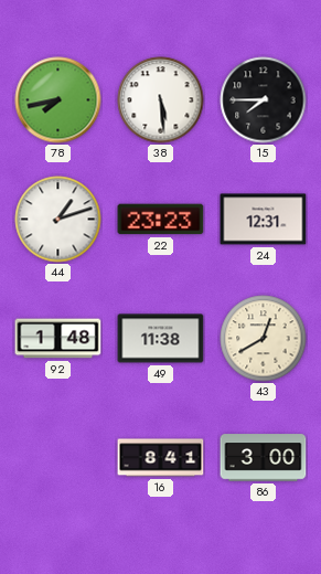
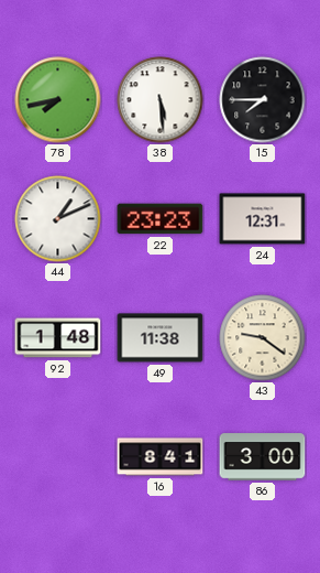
44: 1:12 -> 1:11
43: 12:40 -> 9:21
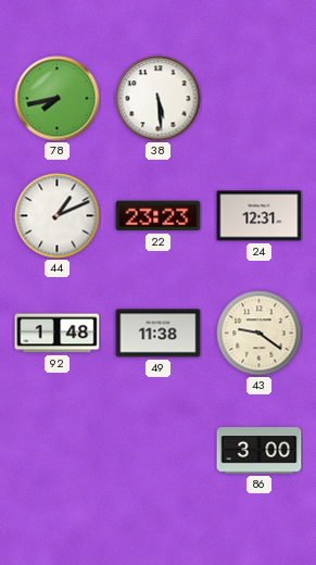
15: 7:45 -> none
16: 8:41 -> none
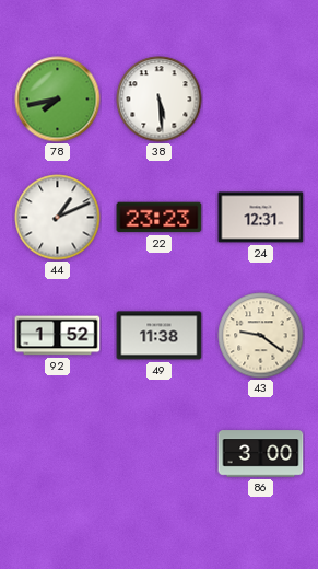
92: 1:48 -> 1:52
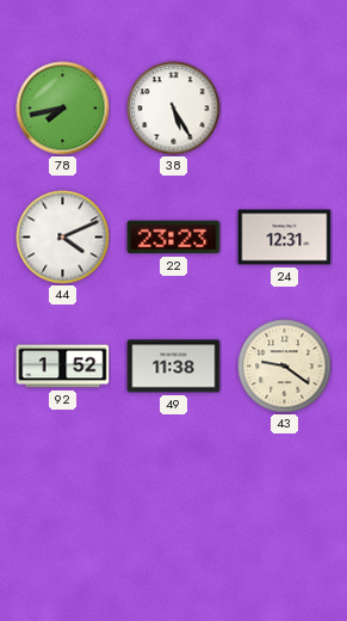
38: 5:29 -> 5:25
44: 1:11 -> 4:11
86: 3:00 -> none
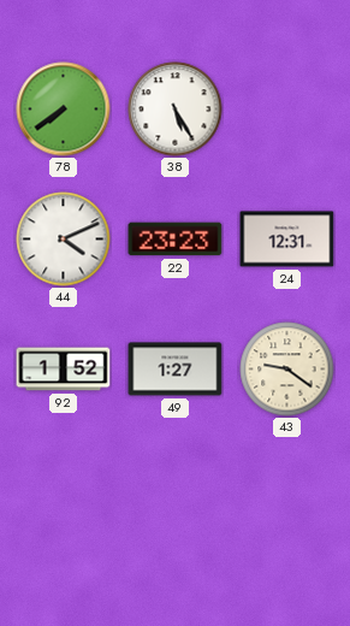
78: 7:43 -> 7:39
49: 11:38 -> 1:27
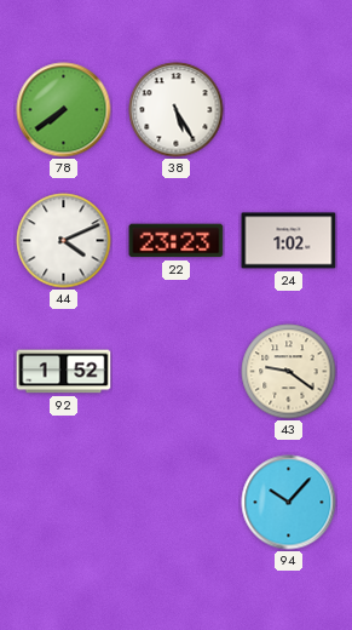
24: 12:31 -> 1:02
49: 1:27 -> none
94: none -> 10:07
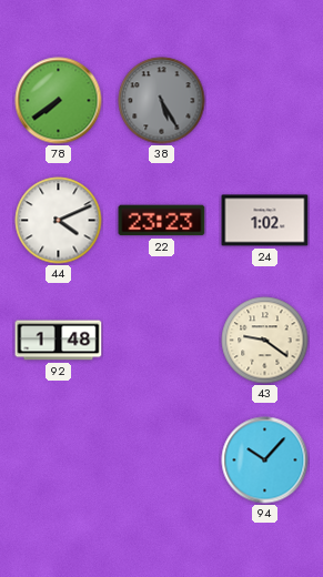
38 dial: white -> grey
92: 1:52 -> 1:48
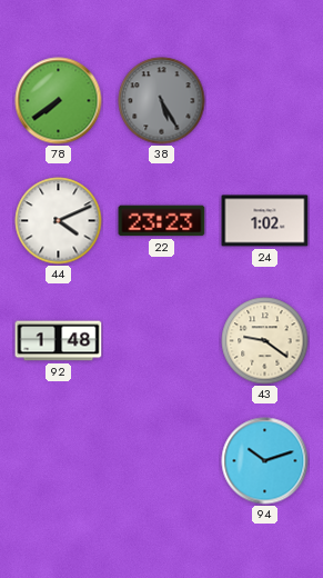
94: 10:07 -> 10:12
